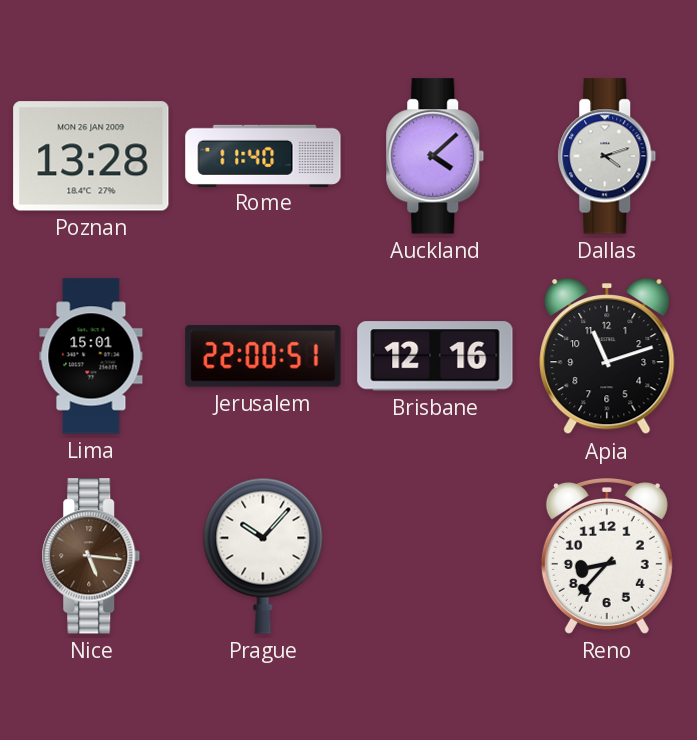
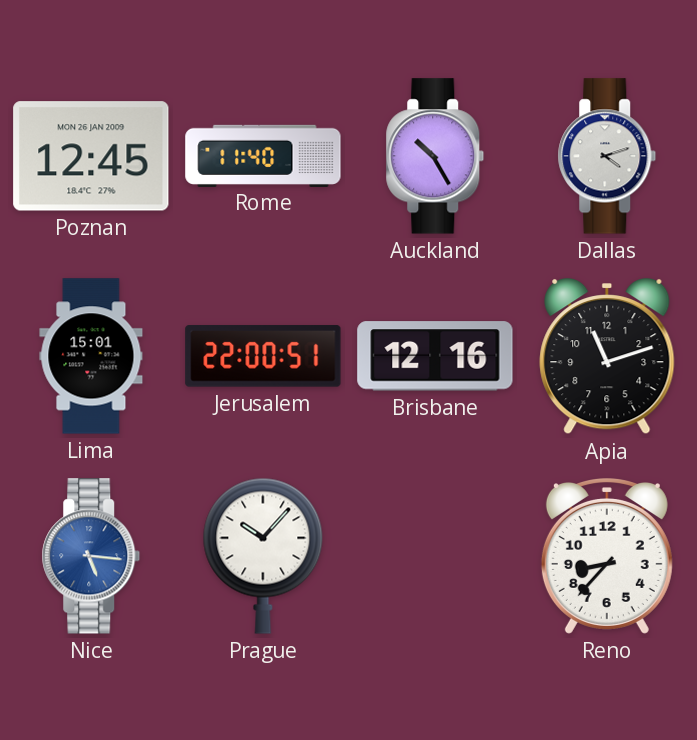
Poznan: 13:28 -> 12:45
Auckland: 4:08 -> 10:25
Nice dial: brown -> blue
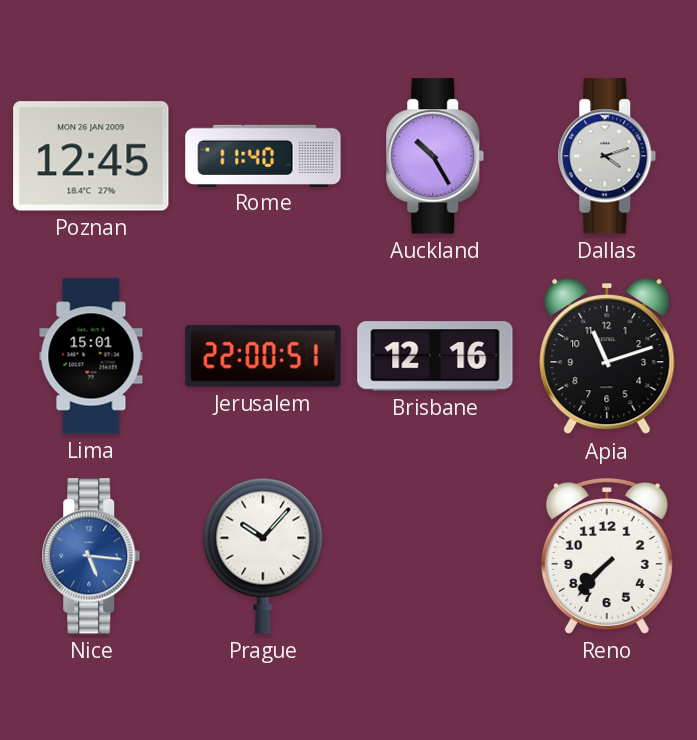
Reno: 8:37 -> 7:37
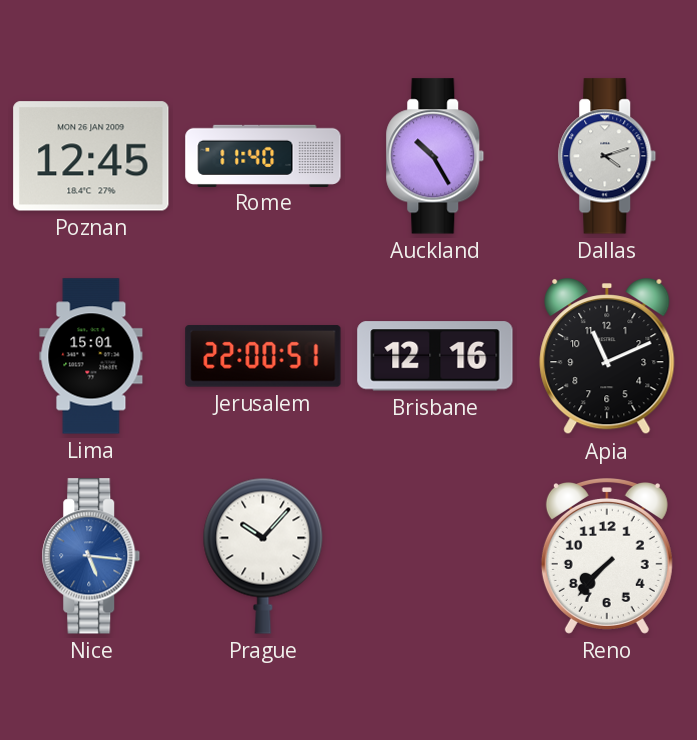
Apia: 11:12 -> 11:11
